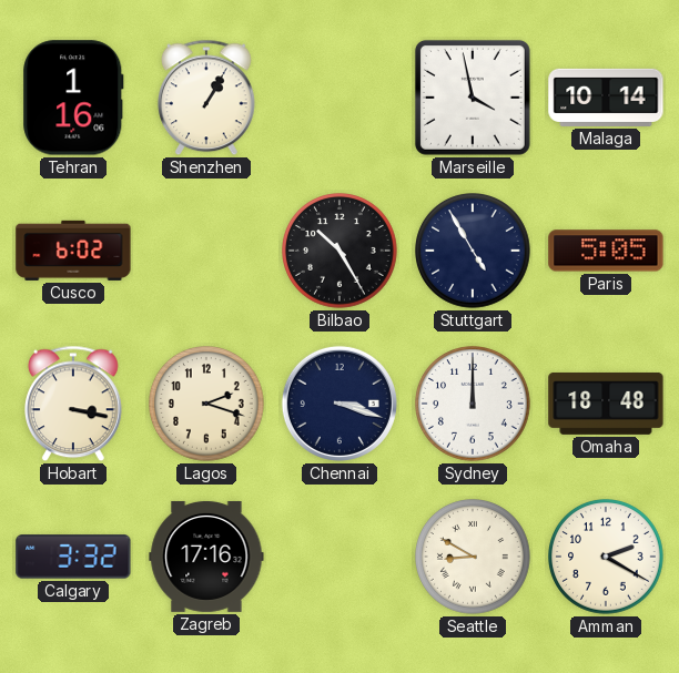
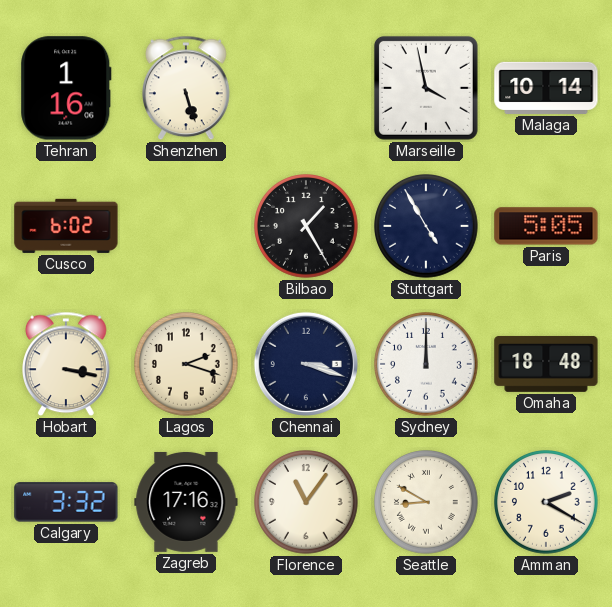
Shenzhen: 1:05 -> 5:27
Bilbao: 10:25 -> 1:25
Florence: none -> 11:06
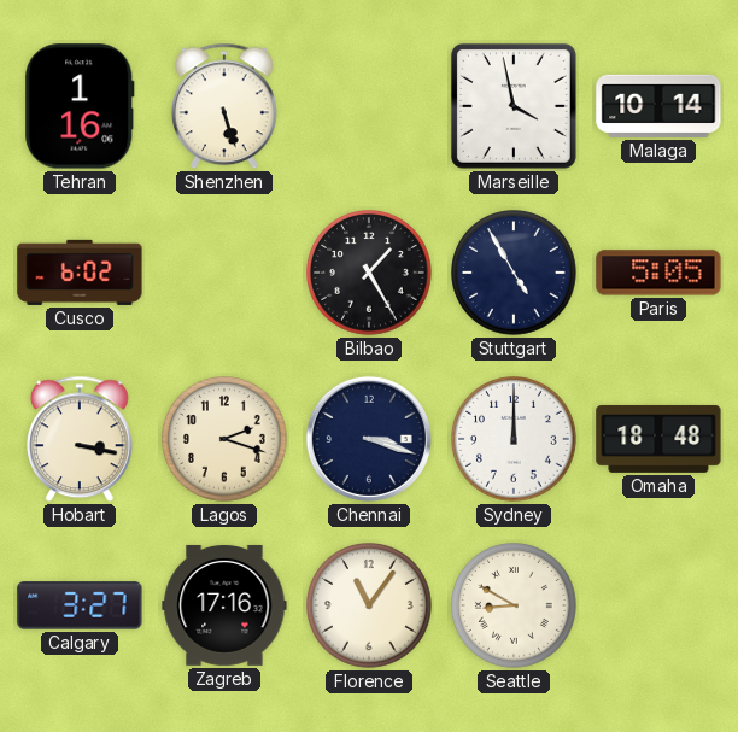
Calgary: 3:32 -> 3:27
Amman: 2:20 -> none
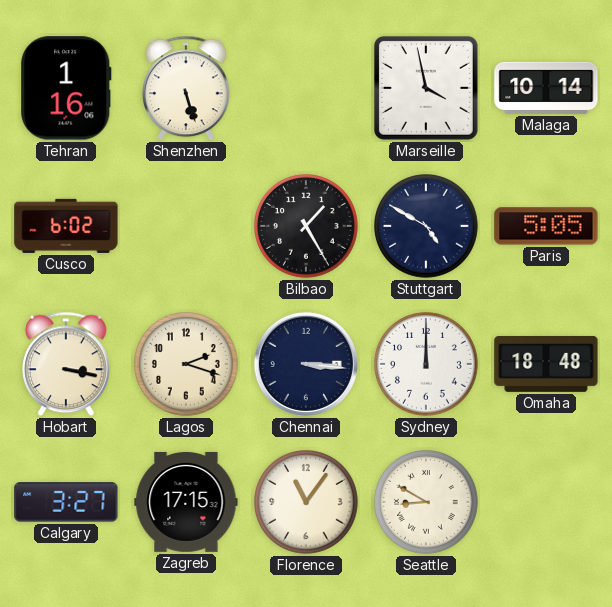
Stuttgart: 4:55 -> 4:50
Chennai: 3:18 -> 3:16
Zagreb: 17:16 -> 17:15
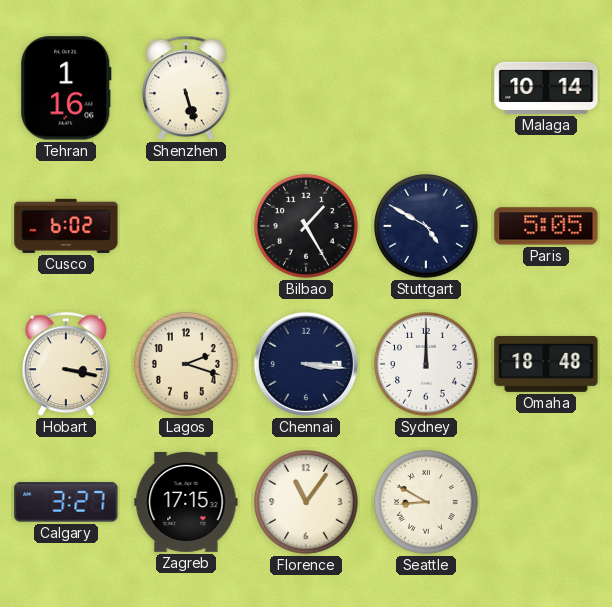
Marseille: 3:58 -> none
